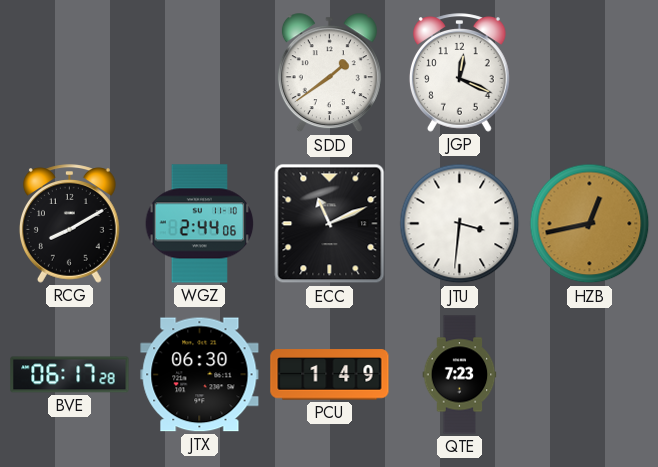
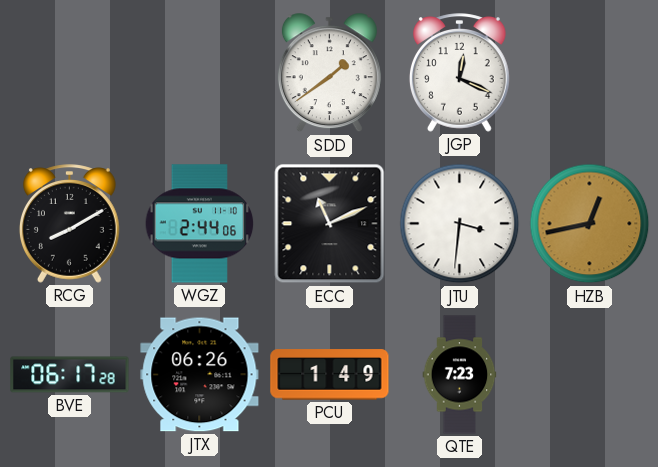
JTX: 06:30 -> 06:26
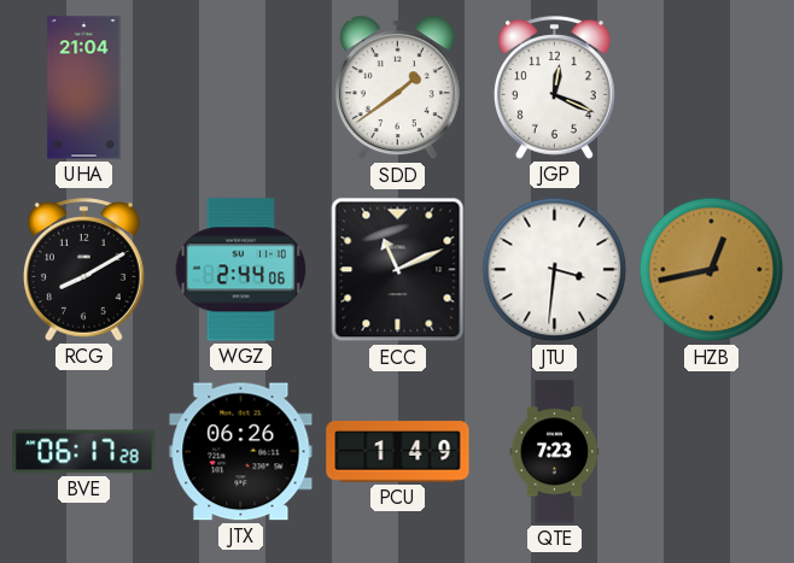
UHA: none -> 21:04
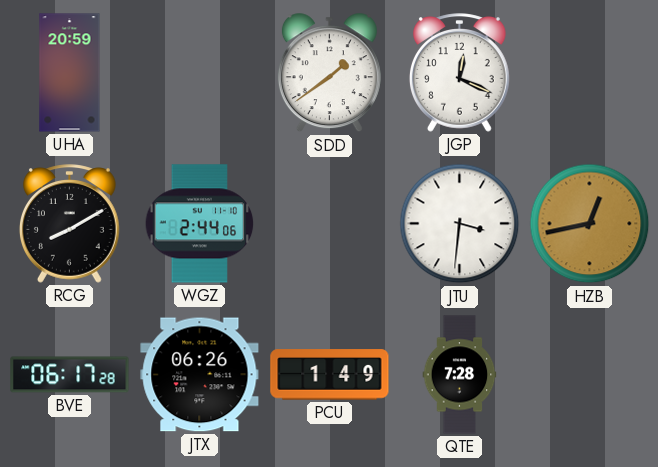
UHA: 21:04 -> 20:59
ECC: 11:11 -> none
QTE: 7:23 -> 7:28
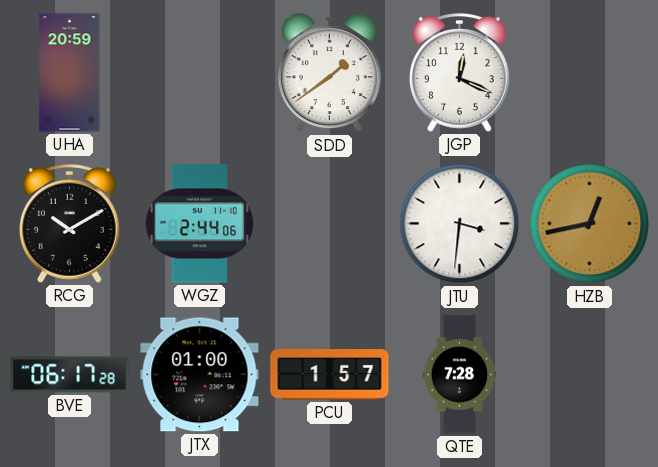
RCG: 8:10 -> 10:10
JTX: 06:26 -> 01:00
PCU: 1:49 -> 1:57
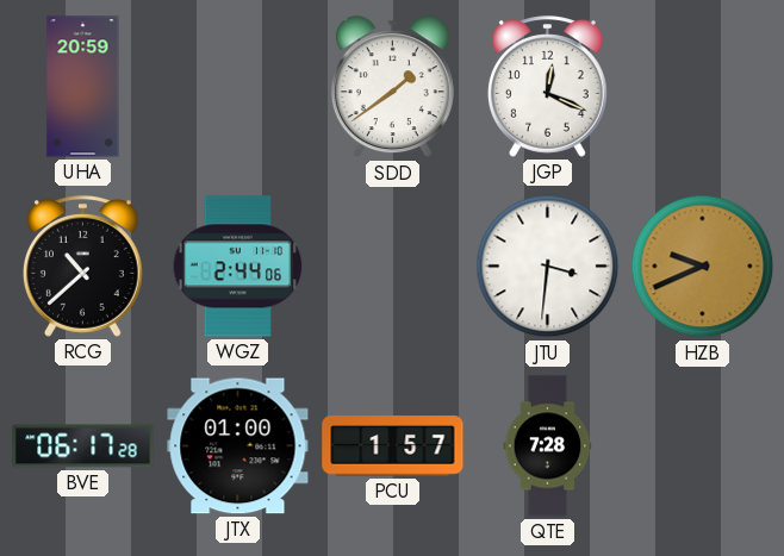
RCG: 10:10 -> 10:38
HZB: 12:43 -> 9:41
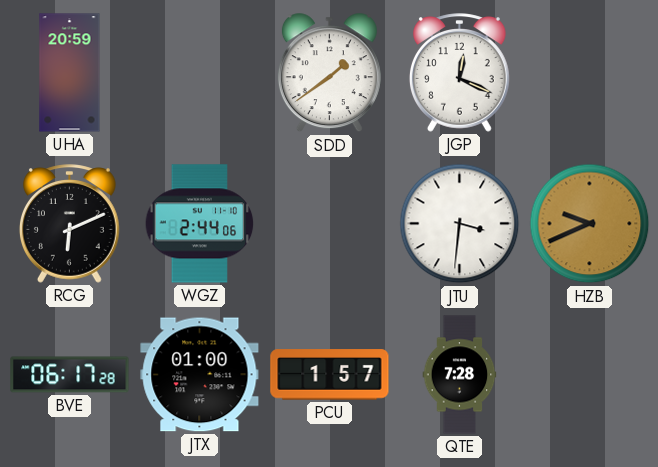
RCG: 10:38 -> 6:11
